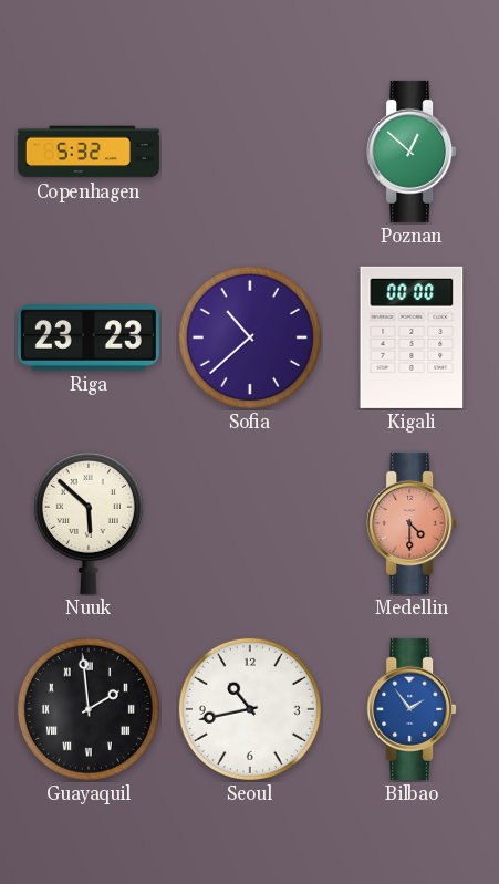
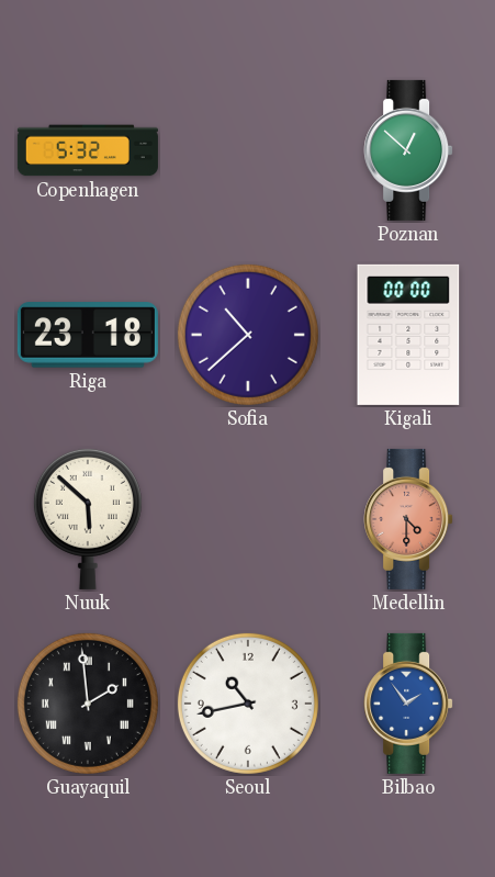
Riga: 23:23 -> 23:18
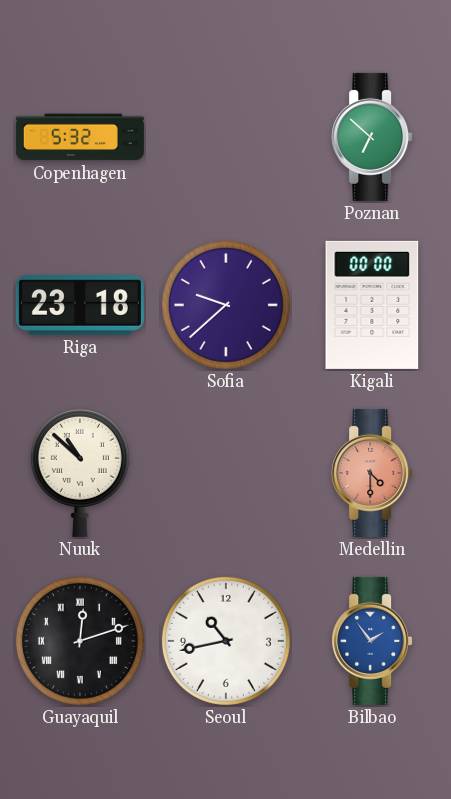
Poznan: 12:52 -> 6:52
Sofia: 10:38 -> 9:38
Nuuk: 5:52 -> 10:52
Guayaquil: 1:59 -> 12:12
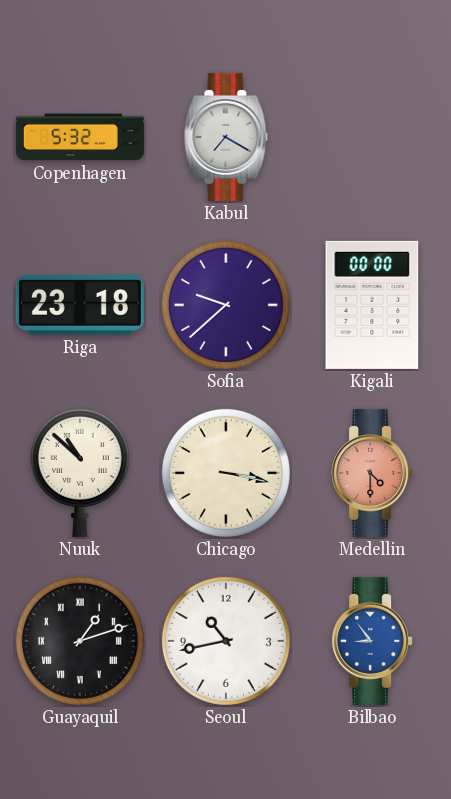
Kabul: none -> 7:20
Poznan: 6:52 -> none
Chicago: none -> 3:17
Guayaquil: 12:12 -> 1:12
Bilbao: 1:54 -> 8:54
